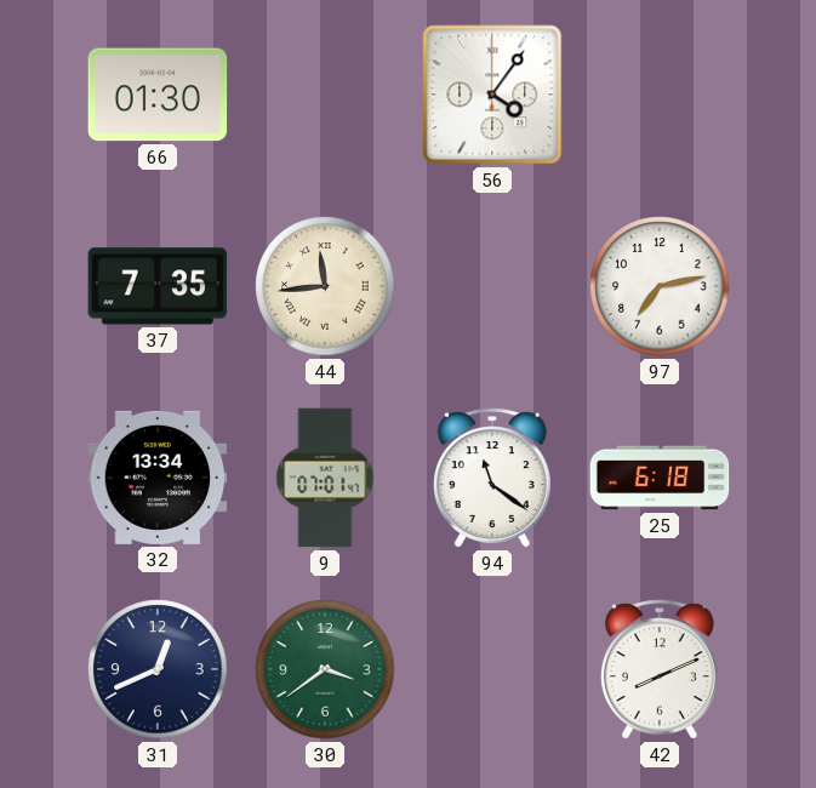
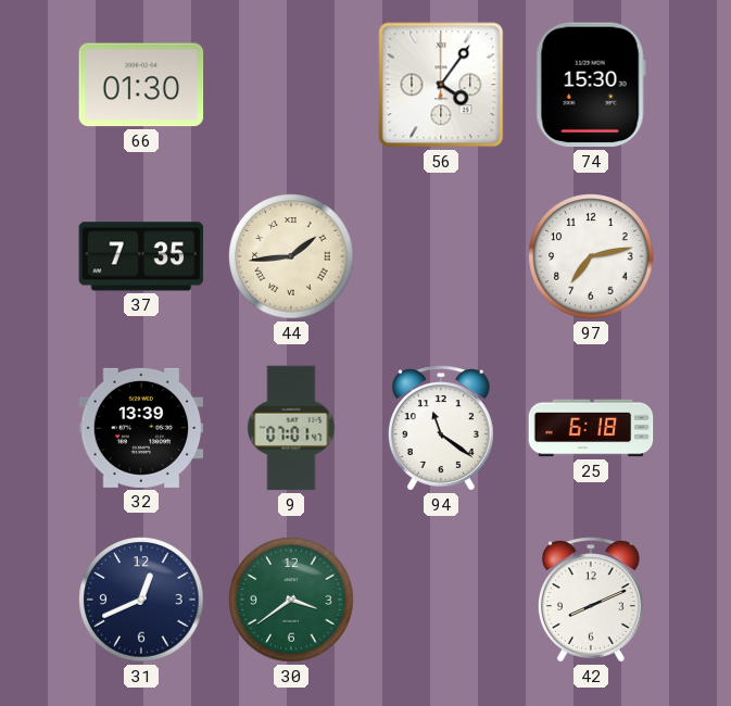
74: none -> 15:30
44: 11:44 -> 1:44
32: 13:34 -> 13:39
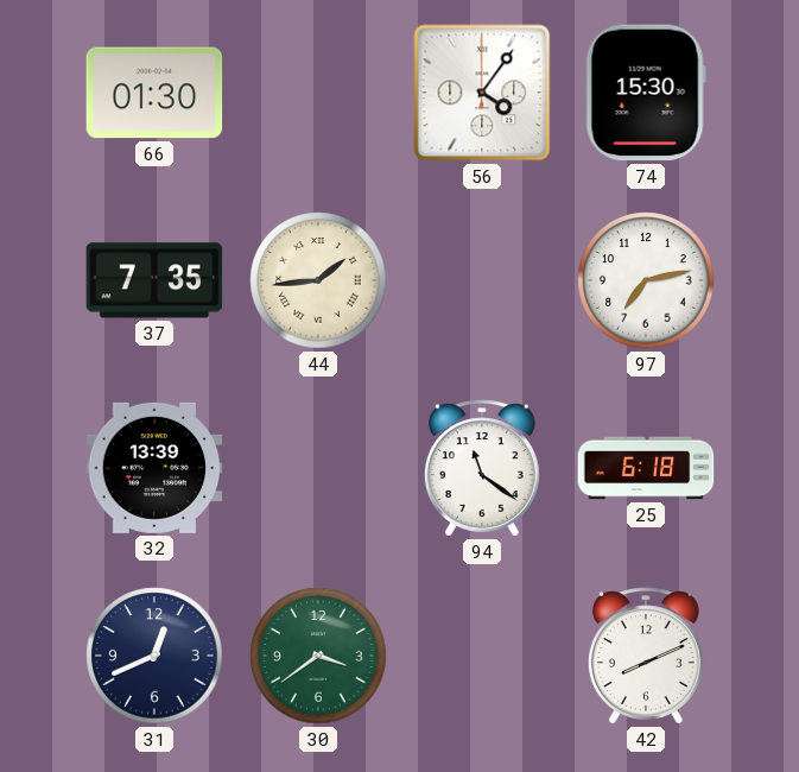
9: 07:01 -> none
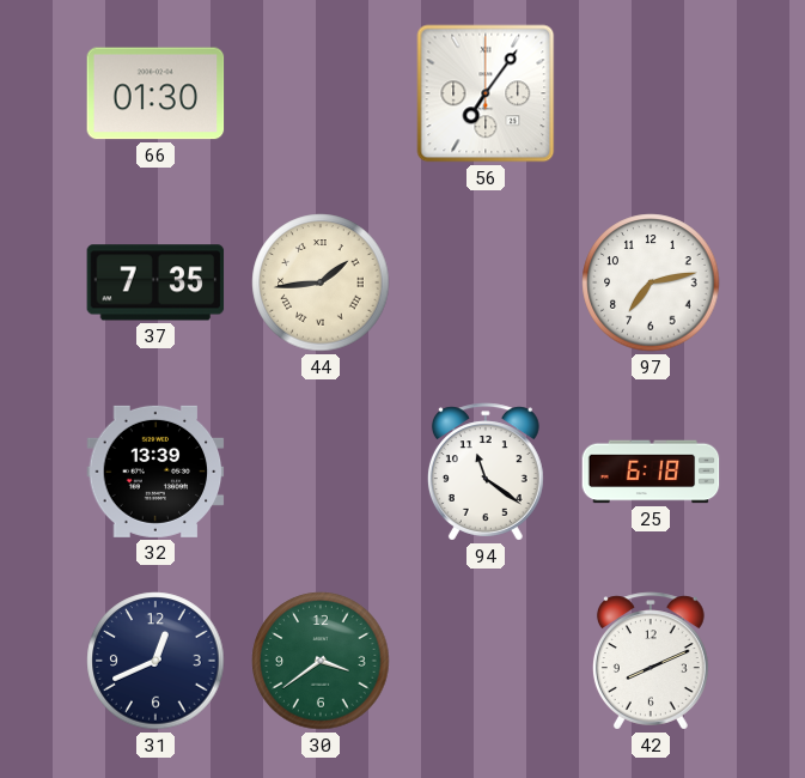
56: 4:06 -> 7:06
74: 15:30 -> none
